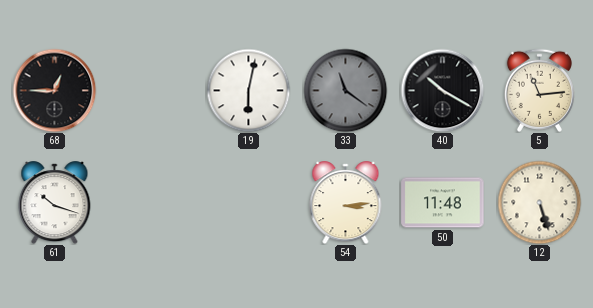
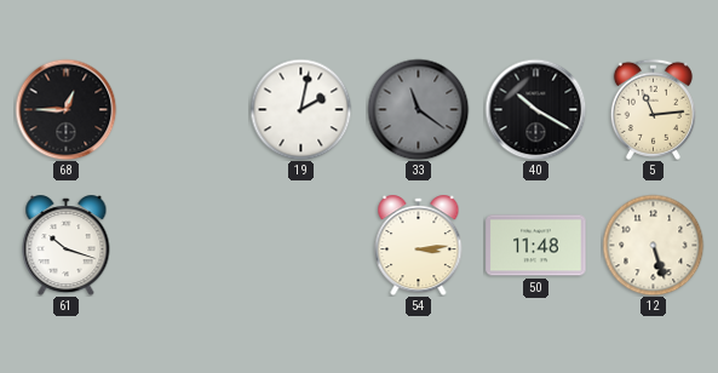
19: 6:02 -> 2:02
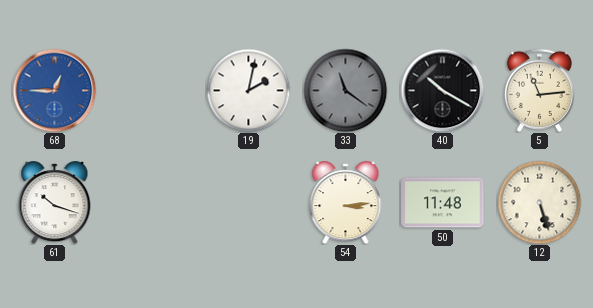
68 dial: black -> blue
